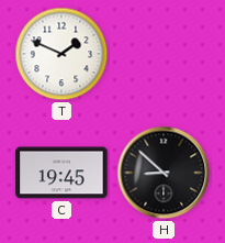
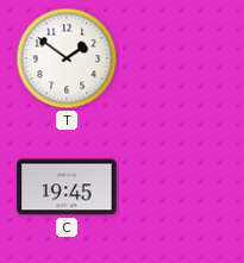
T: 1:49 -> 1:51
H: 8:52 -> none
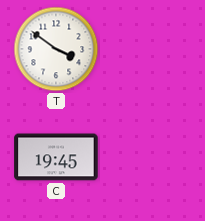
T: 1:51 -> 3:51
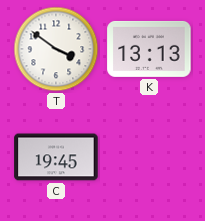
K: none -> 13:13
